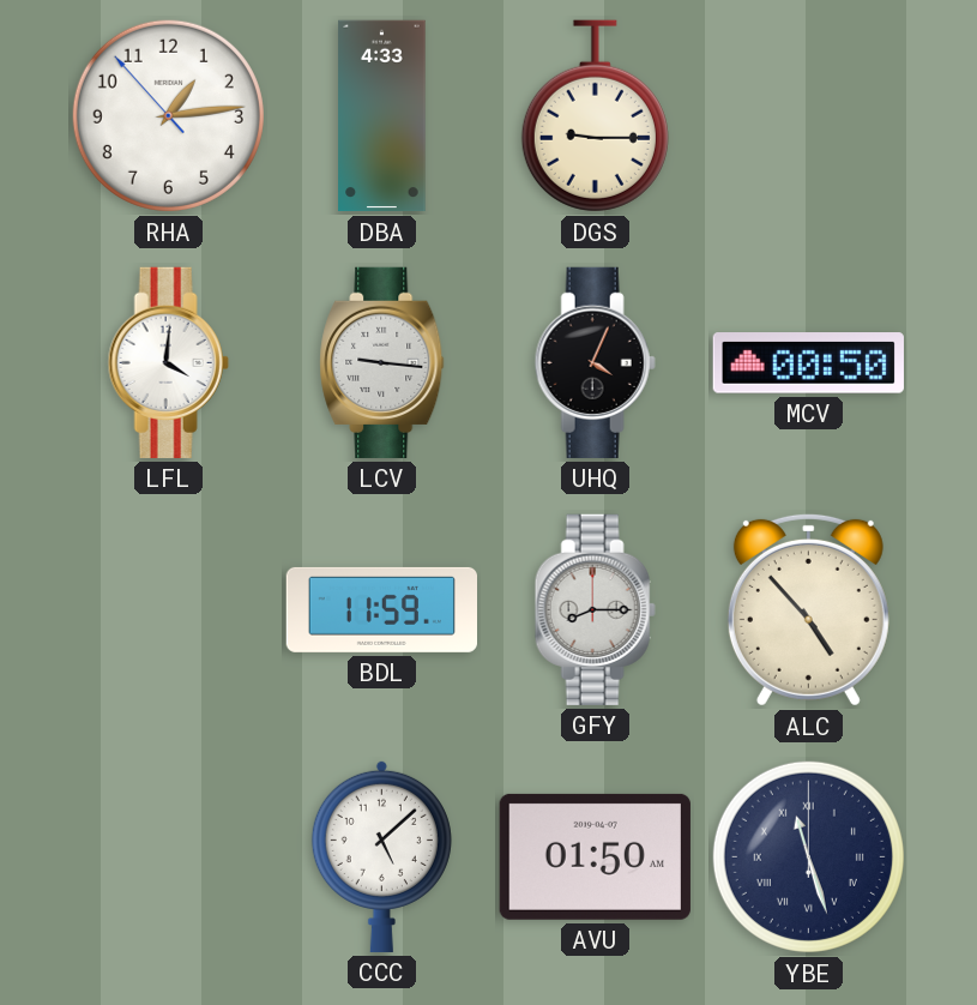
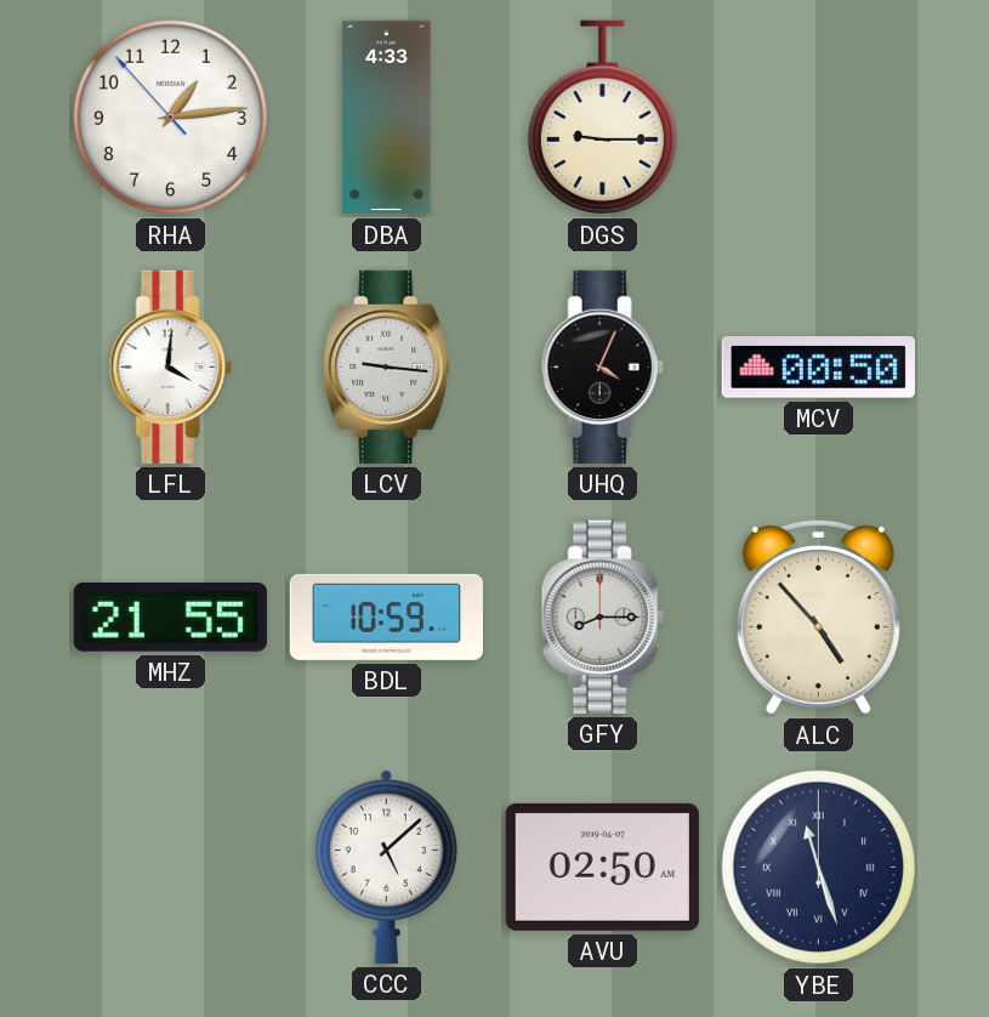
MHZ: none -> 21:55
BDL: 11:59 -> 10:59
AVU: 01:50 -> 02:50
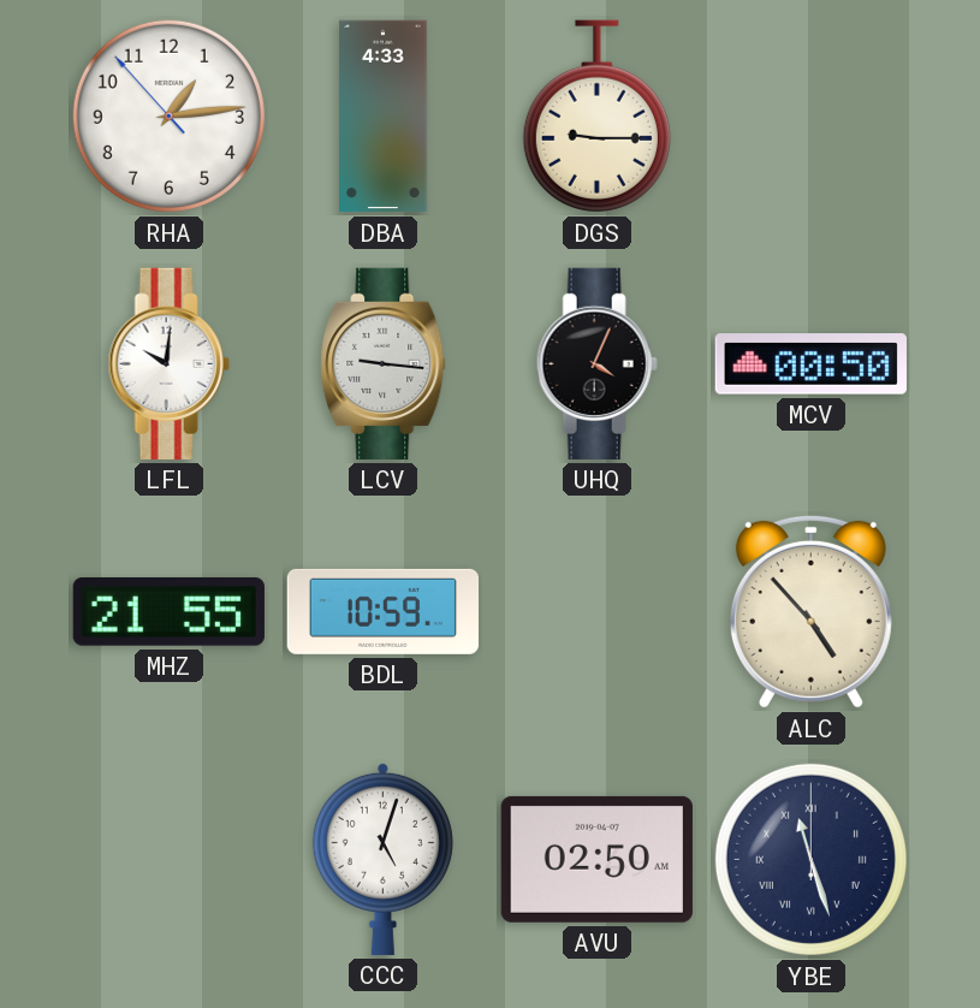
LFL: 4:01 -> 10:01
GFY: 8:15 -> none
CCC: 5:08 -> 5:03
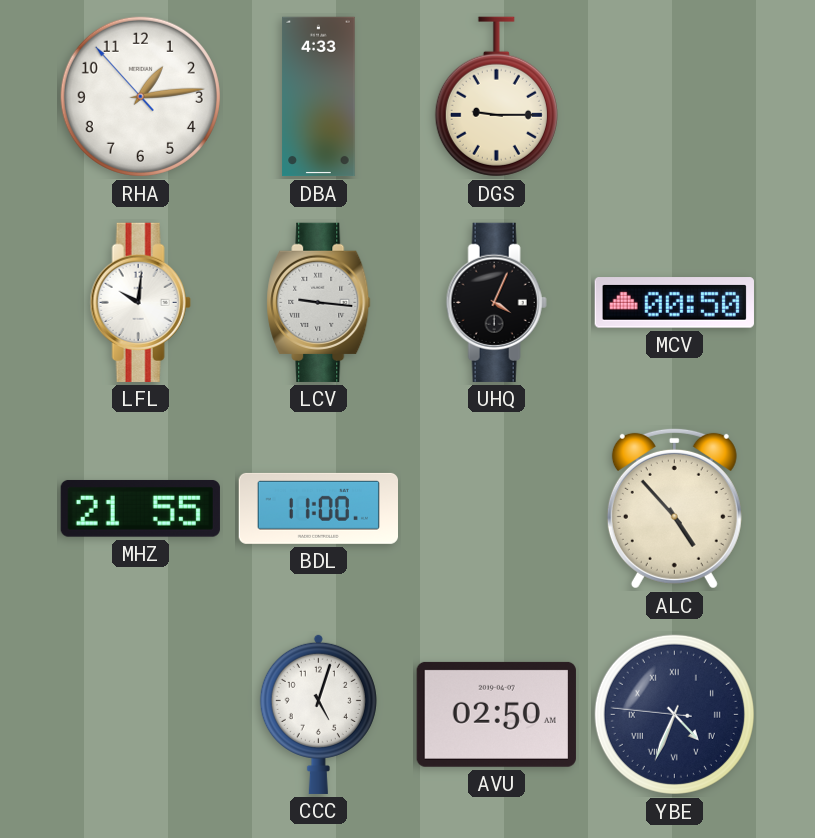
BDL: 10:59 -> 11:00
YBE: 11:27 -> 4:33
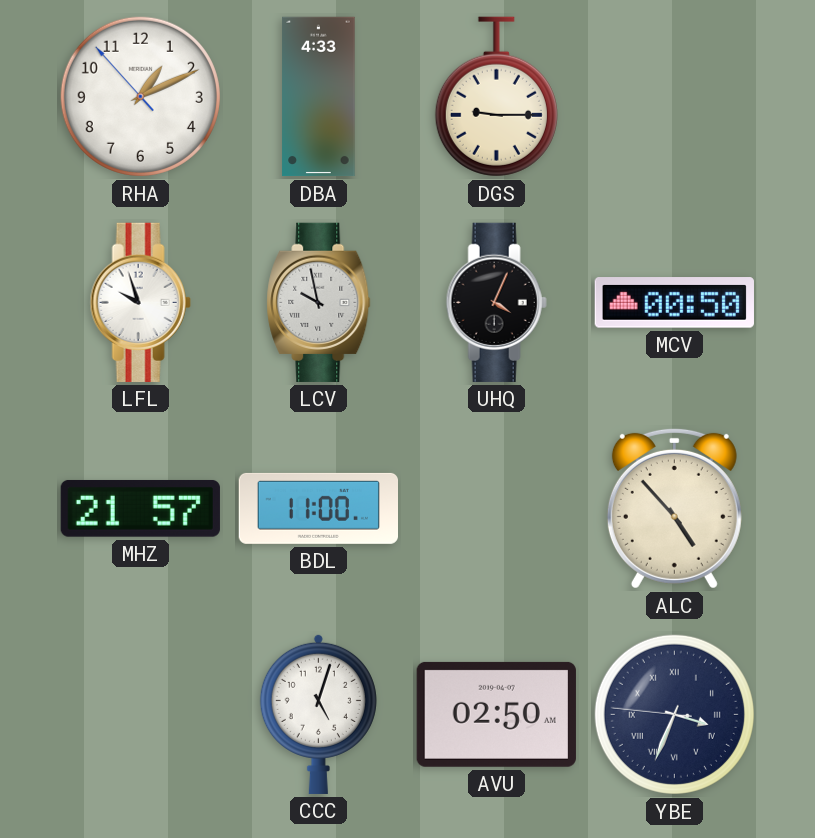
RHA: 1:13 -> 1:10
LFL: 10:01 -> 9:57
LCV: 9:16 -> 9:58
MHZ: 21:55 -> 21:57
YBE: 4:33 -> 3:33
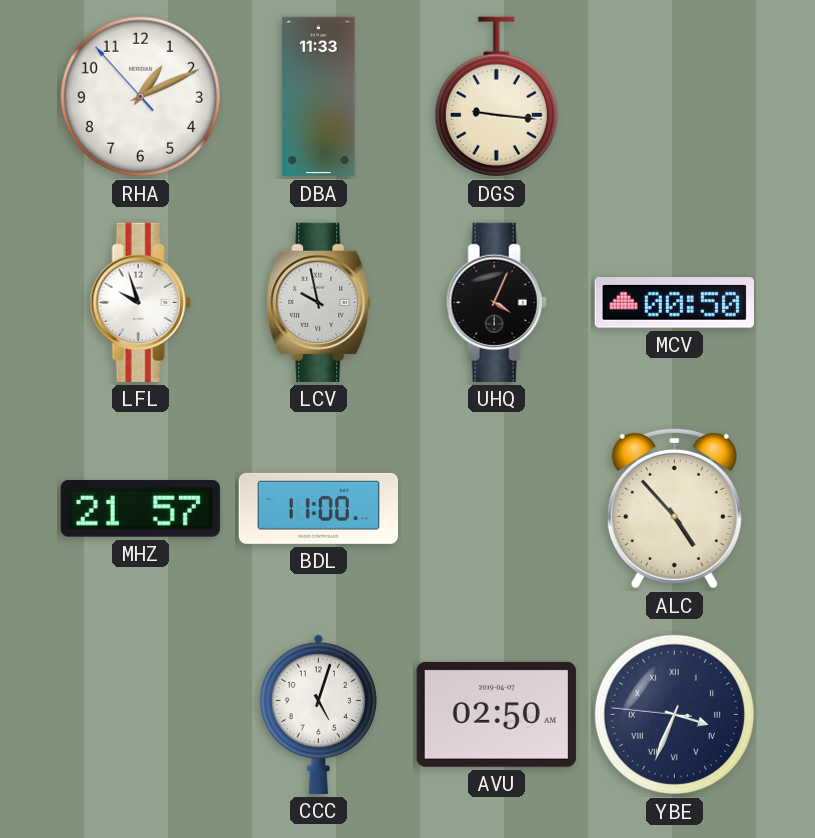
DBA: 4:33 -> 11:33
DGS: 9:15 -> 9:16
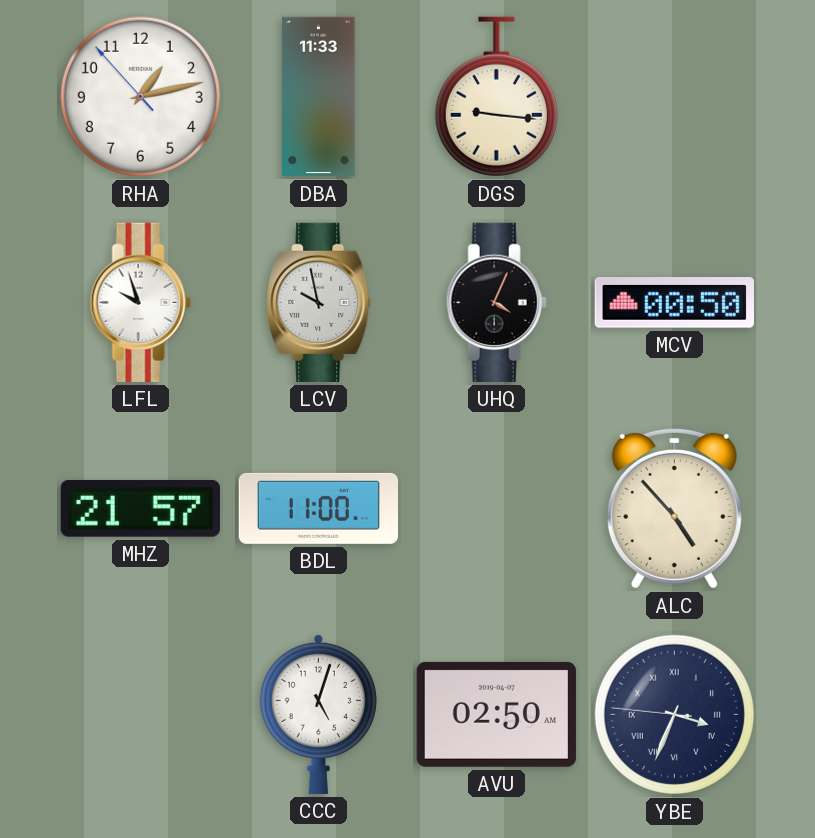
RHA: 1:10 -> 1:12
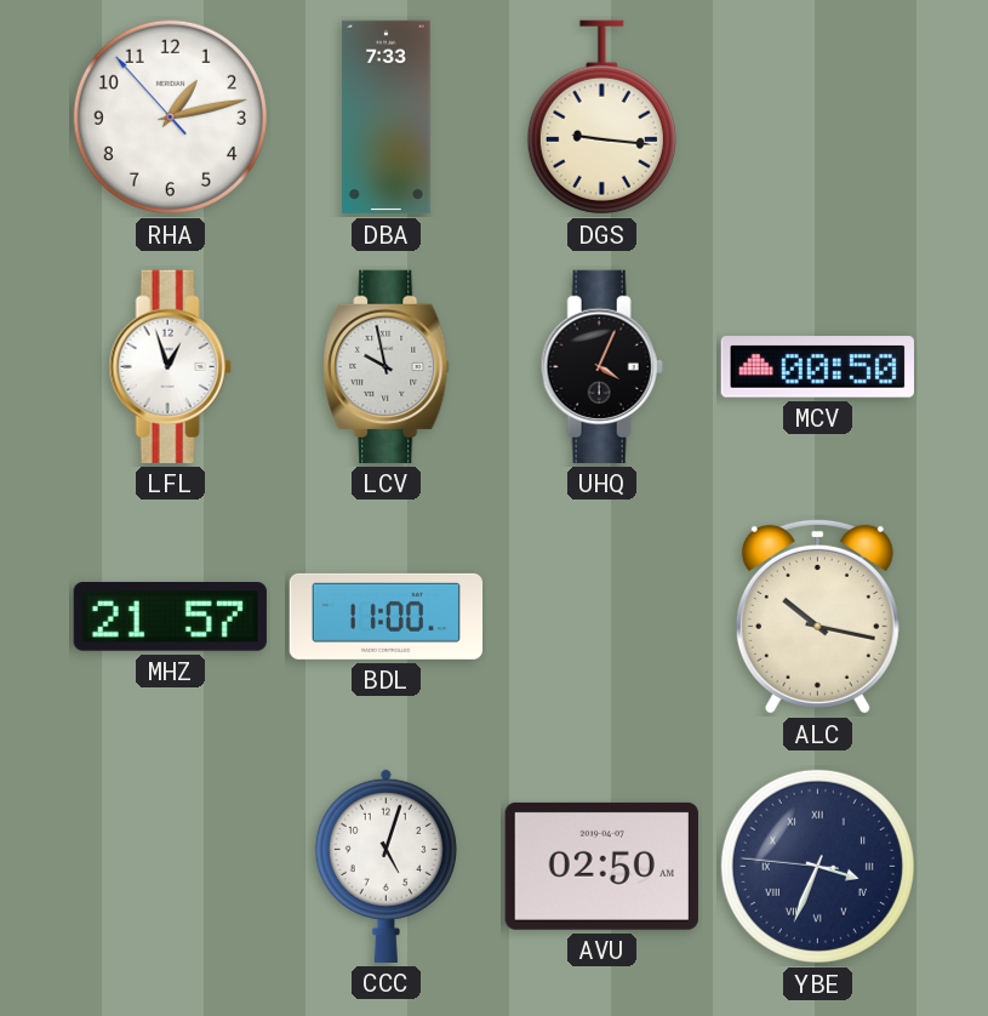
DBA: 11:33 -> 7:33
LFL: 9:57 -> 12:57
ALC: 4:53 -> 10:17
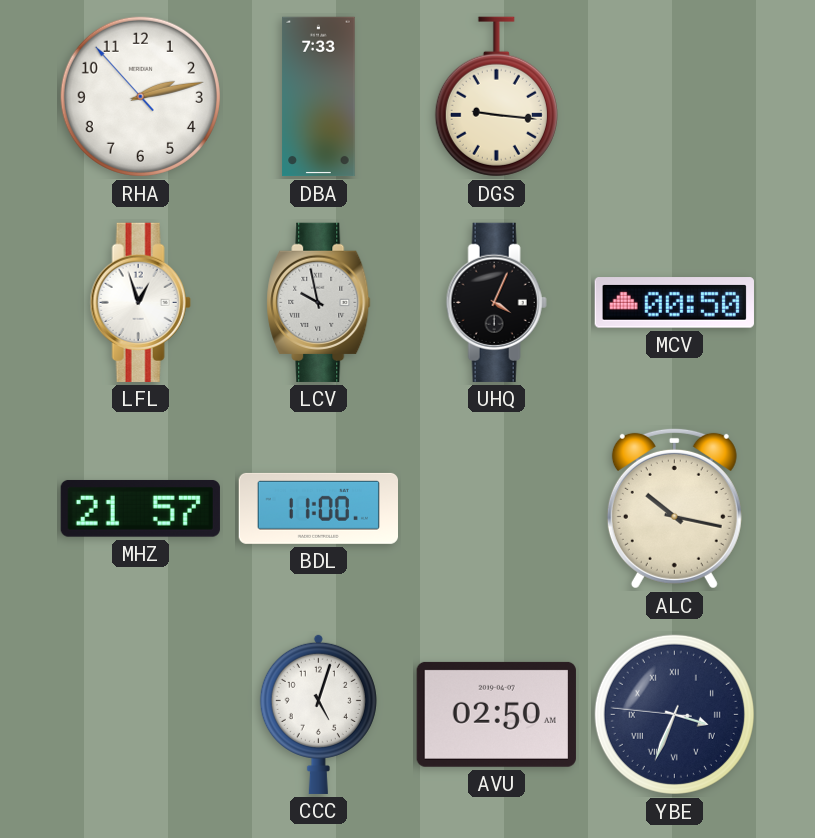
RHA: 1:12 -> 2:12
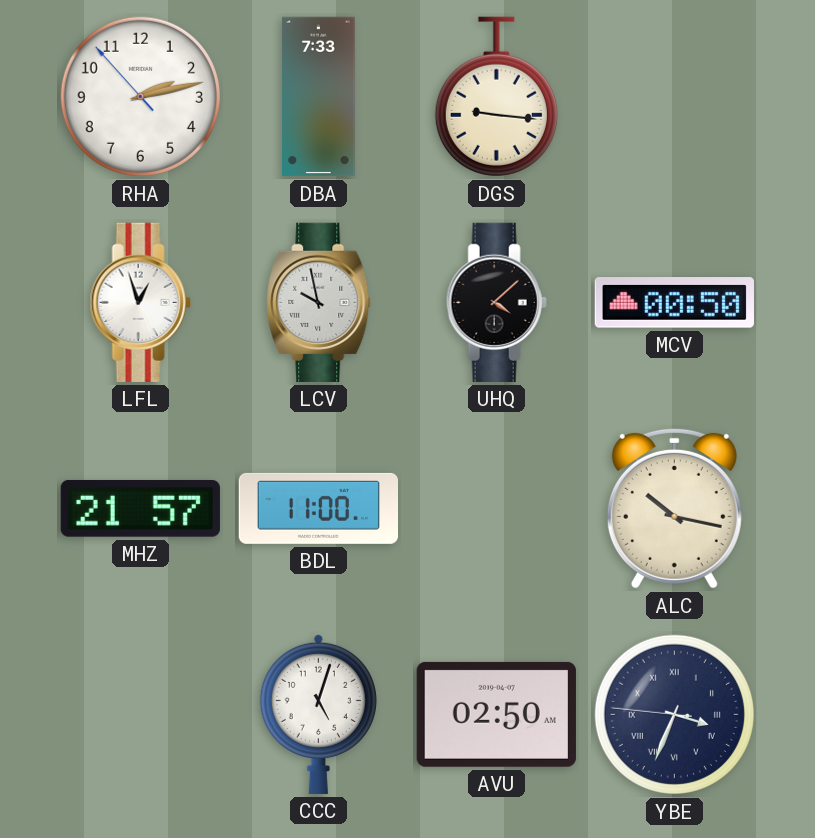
UHQ: 4:04 -> 4:08
